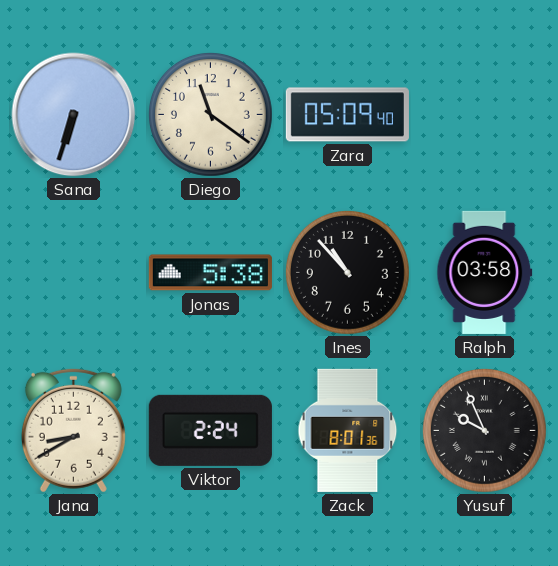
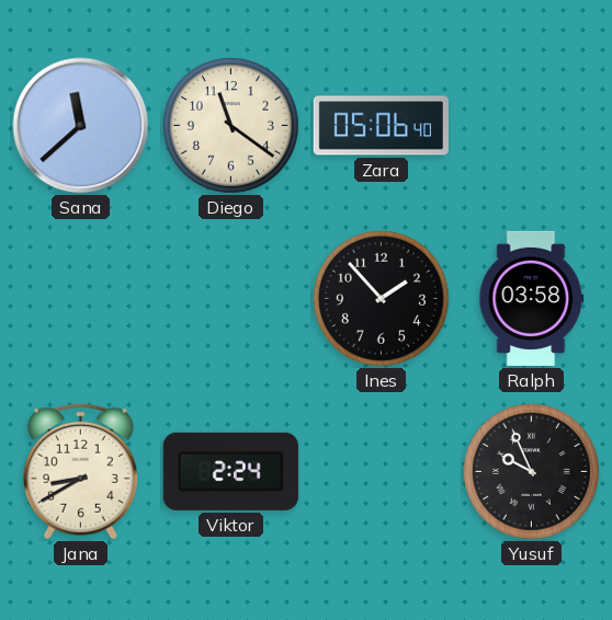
Sana: 6:33 -> 11:38
Zara: 05:09 -> 05:06
Jonas: 5:38 -> none
Ines: 10:53 -> 1:53
Zack: 8:01 -> none
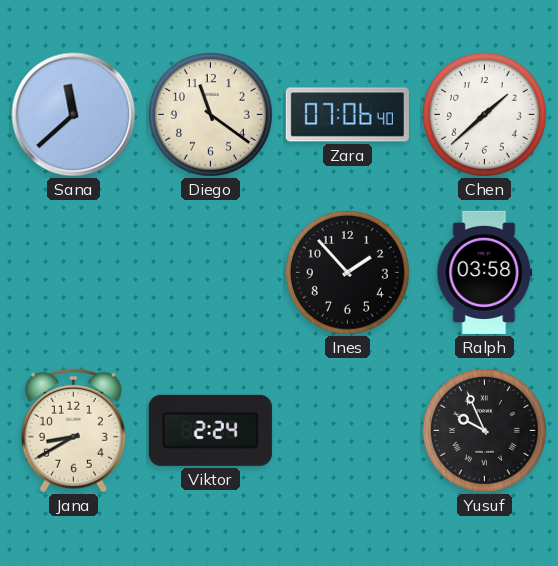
Zara: 05:06 -> 07:06
Chen: none -> 1:38
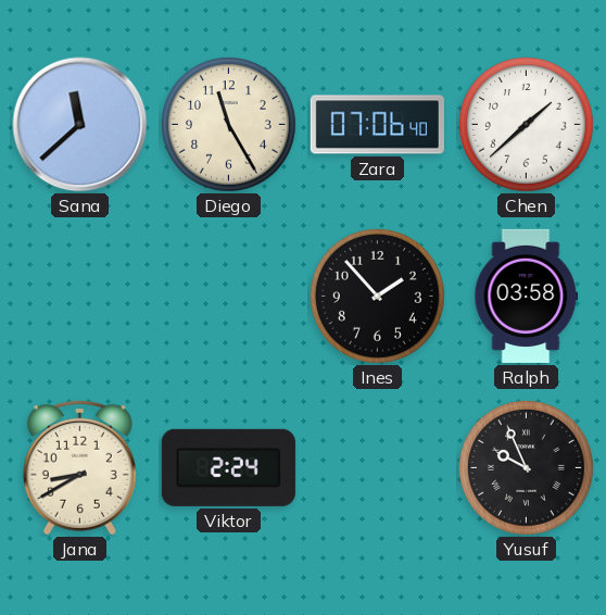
Diego: 11:21 -> 11:25
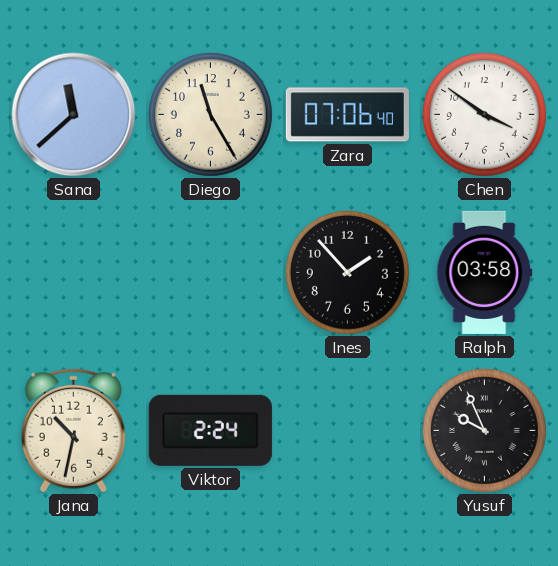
Chen: 1:38 -> 3:51
Jana: 8:40 -> 10:32
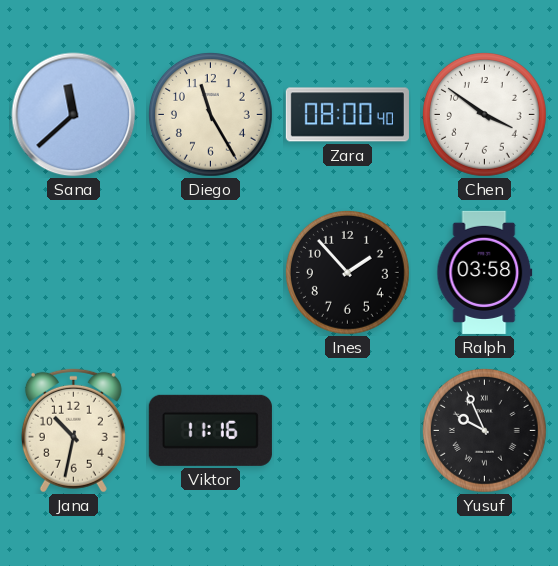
Zara: 07:06 -> 08:00
Viktor: 2:24 -> 11:16
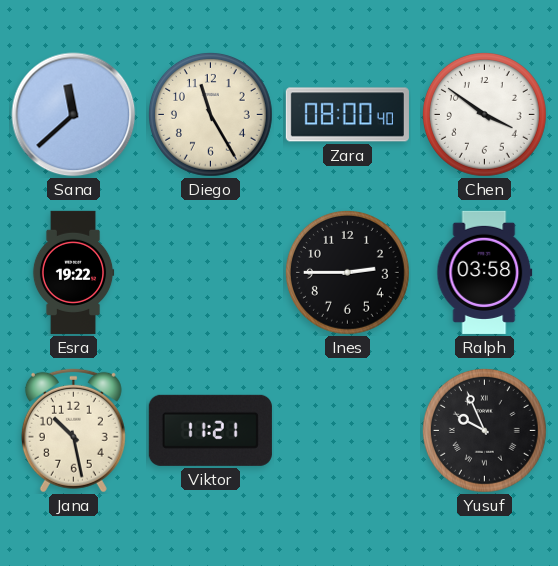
Esra: none -> 19:22
Ines: 1:53 -> 2:45
Jana: 10:32 -> 10:28
Viktor: 11:16 -> 11:21
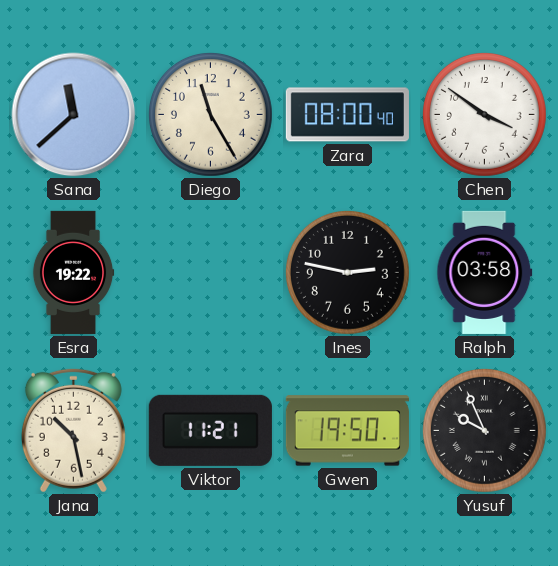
Ines: 2:45 -> 2:47
Gwen: none -> 19:50
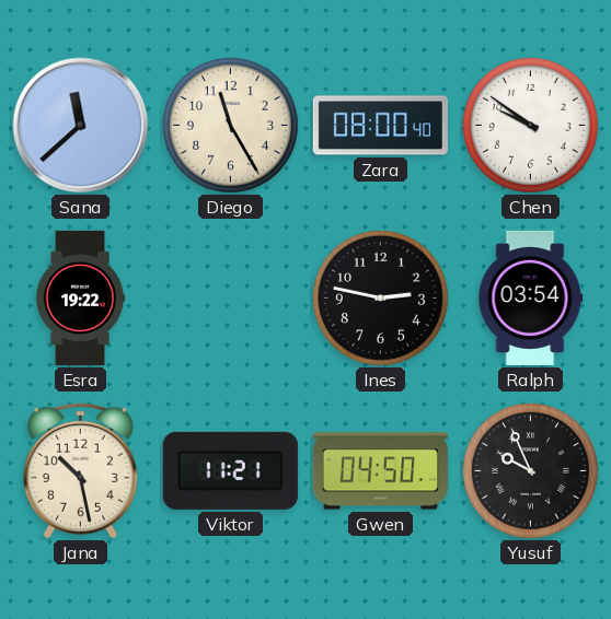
Chen: 3:51 -> 9:51
Ralph: 03:58 -> 03:54
Gwen: 19:50 -> 04:50
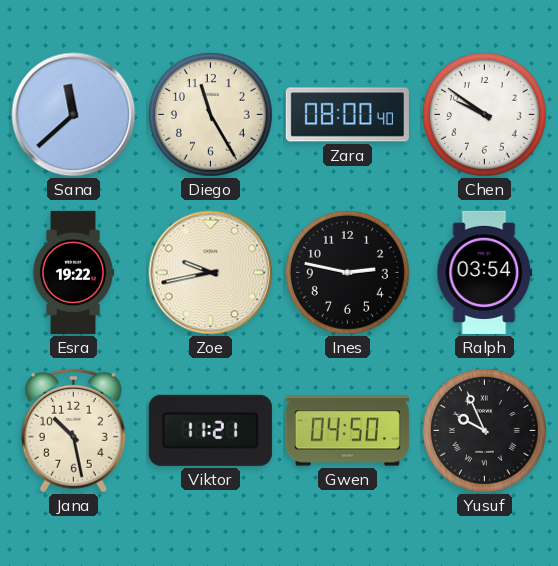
Zoe: none -> 9:43
